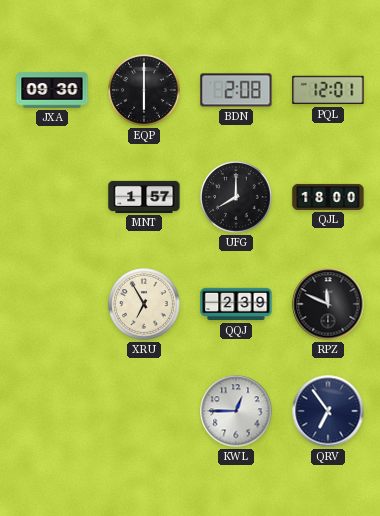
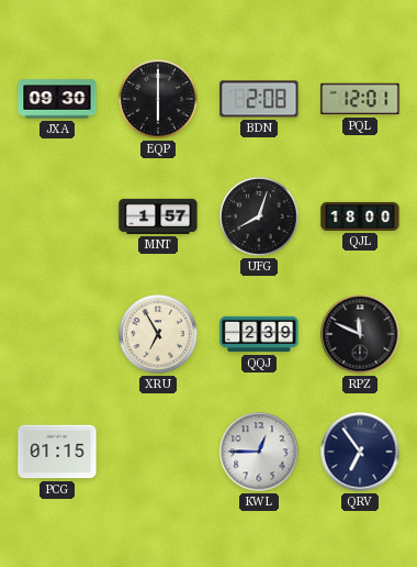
UFG: 8:00 -> 8:03
PCG: none -> 01:15
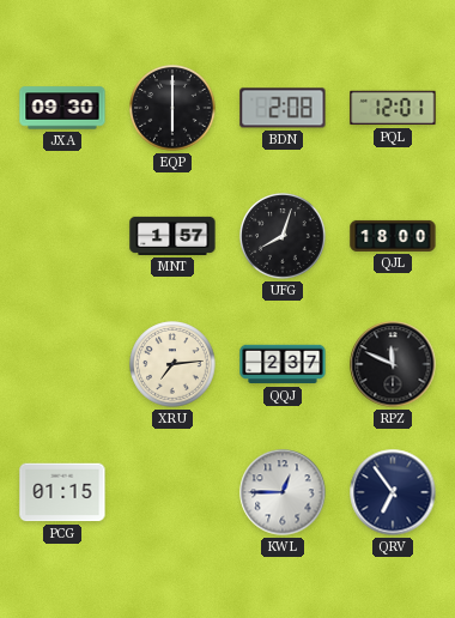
XRU: 6:55 -> 7:14
QQJ: 2:39 -> 2:37
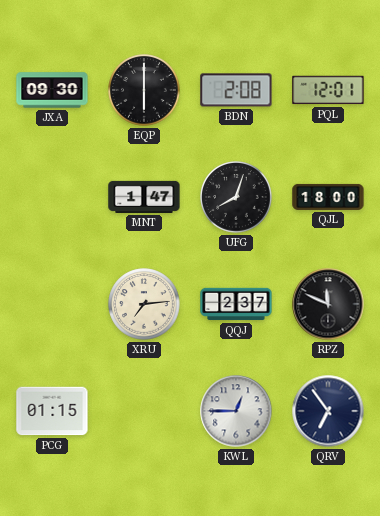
MNT: 1:57 -> 1:47
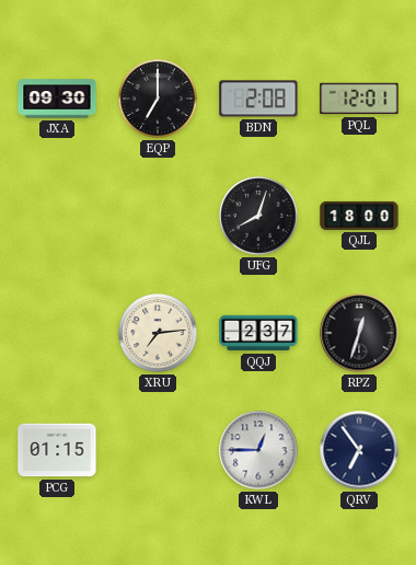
EQP: 6:00 -> 7:00
MNT: 1:47 -> none
RPZ: 11:49 -> 12:33
